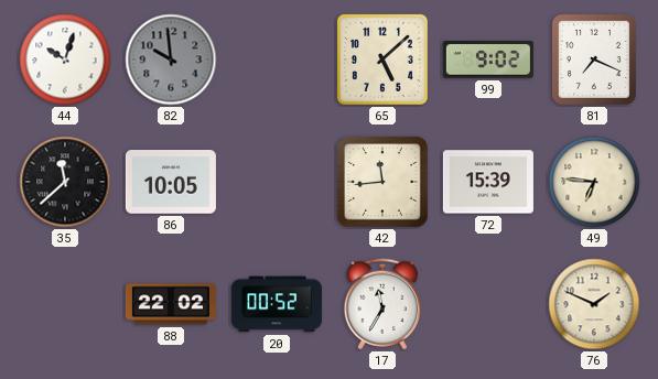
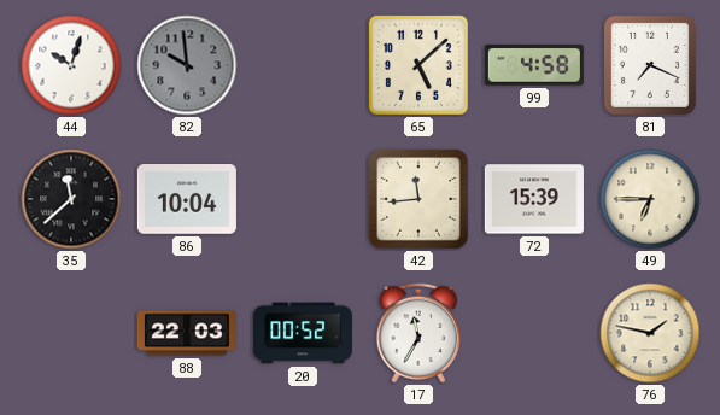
99: 9:02 -> 4:58
86: 10:05 -> 10:04
49: 6:46 -> 6:45
88: 22:02 -> 22:03
76: 1:49 -> 1:47
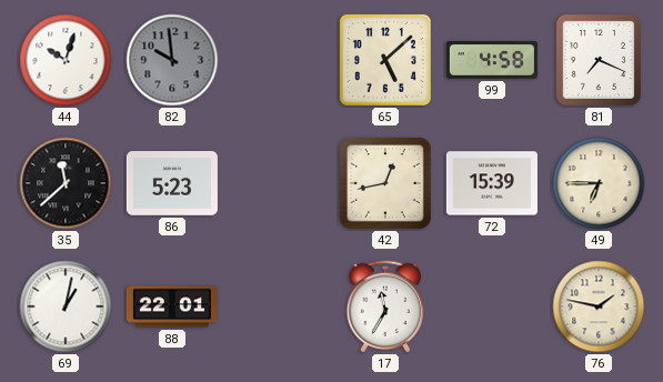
86: 10:04 -> 5:23
42: 11:44 -> 12:43
69: none -> 1:02
88: 22:03 -> 22:01
20: 00:52 -> none
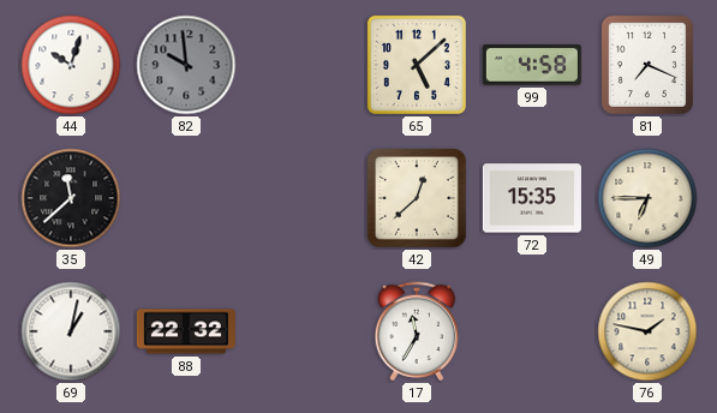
86: 5:23 -> none
42: 12:43 -> 12:38
72: 15:39 -> 15:35
88: 22:01 -> 22:32
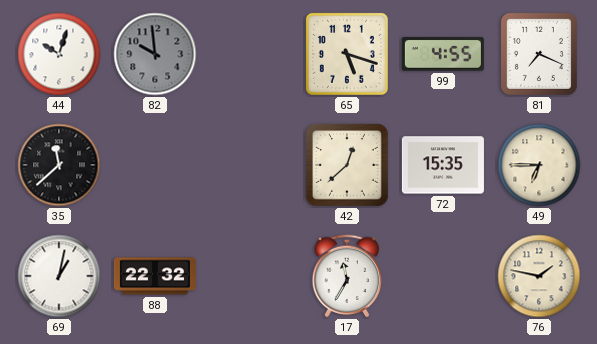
65: 5:08 -> 5:18
99: 4:58 -> 4:55
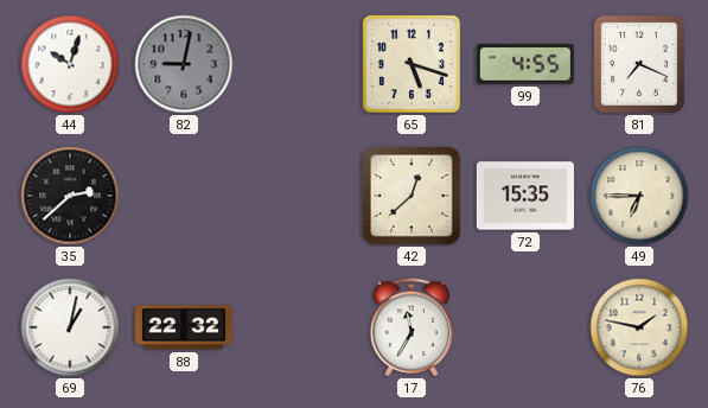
82: 9:59 -> 9:02
35: 11:38 -> 2:38
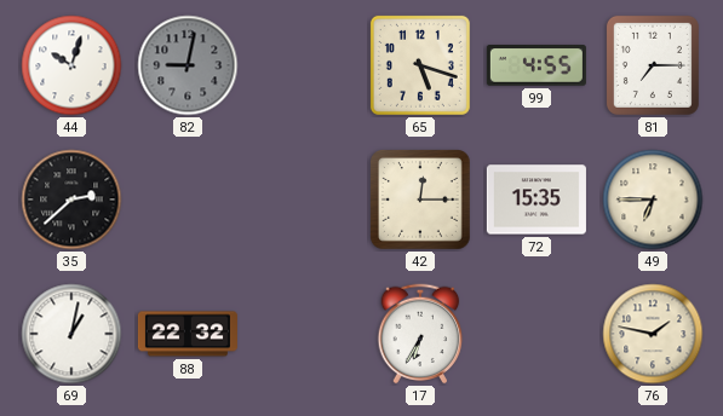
81: 7:19 -> 7:15
42: 12:38 -> 12:15
17: 11:35 -> 6:35
